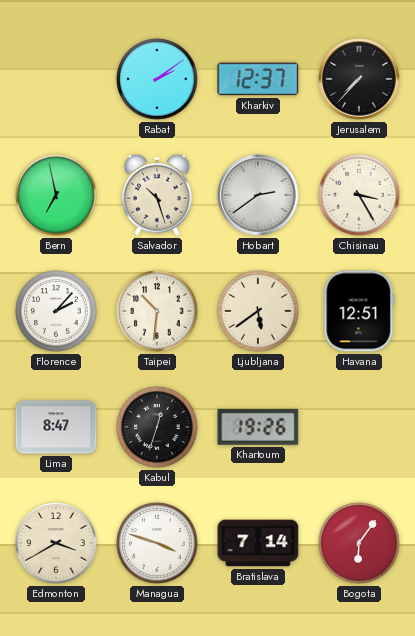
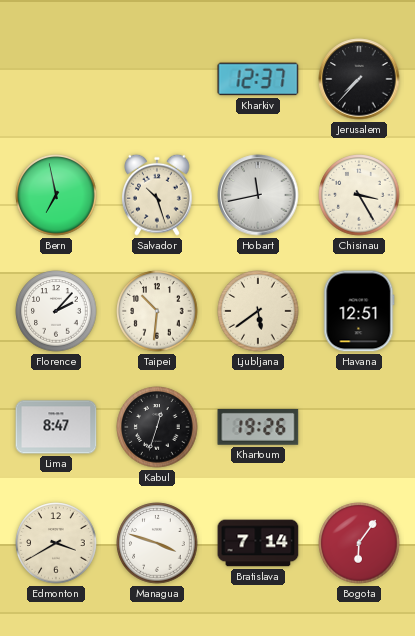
Rabat: 2:09 -> none
Hobart: 2:39 -> 11:43
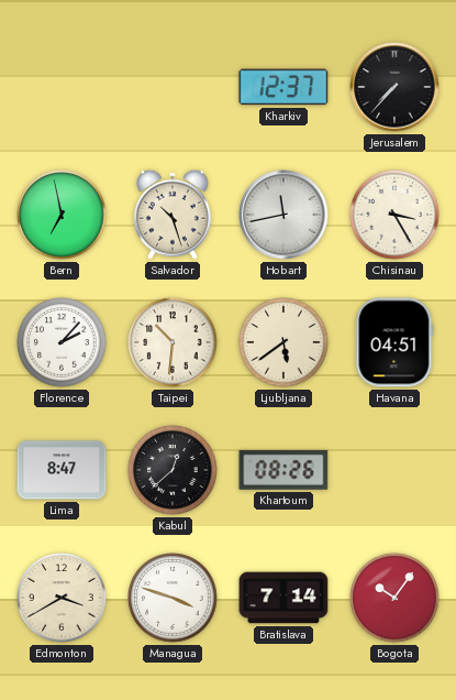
Havana: 12:51 -> 04:51
Kabul: 12:33 -> 12:38
Khartoum: 19:26 -> 08:26
Bogota: 6:06 -> 10:06
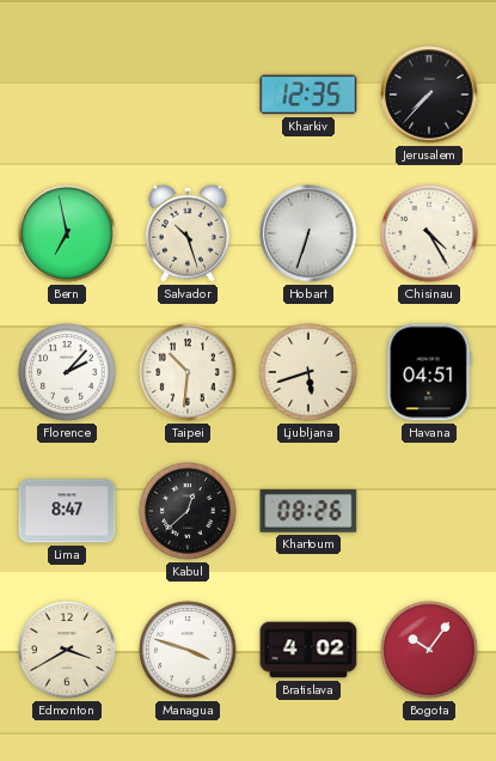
Kharkiv: 12:37 -> 12:35
Hobart: 11:43 -> 6:33
Chisinau: 3:25 -> 4:25
Ljubljana: 5:39 -> 5:42
Bratislava: 7:14 -> 4:02
